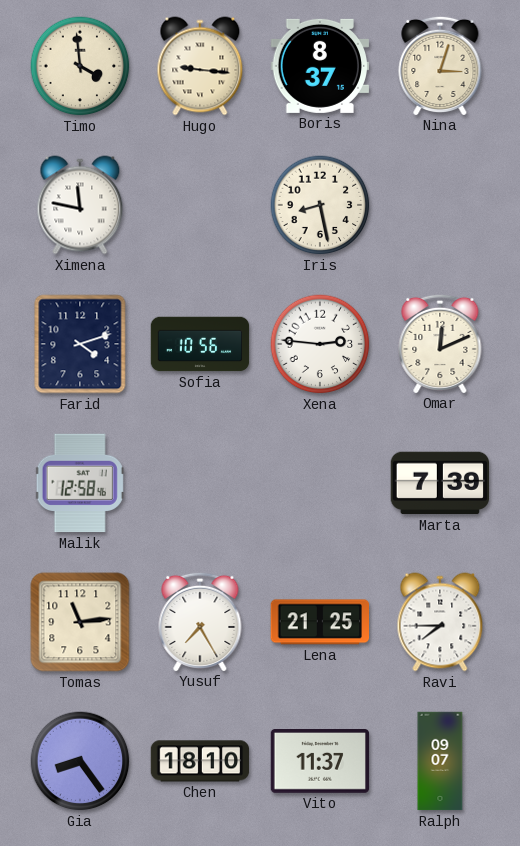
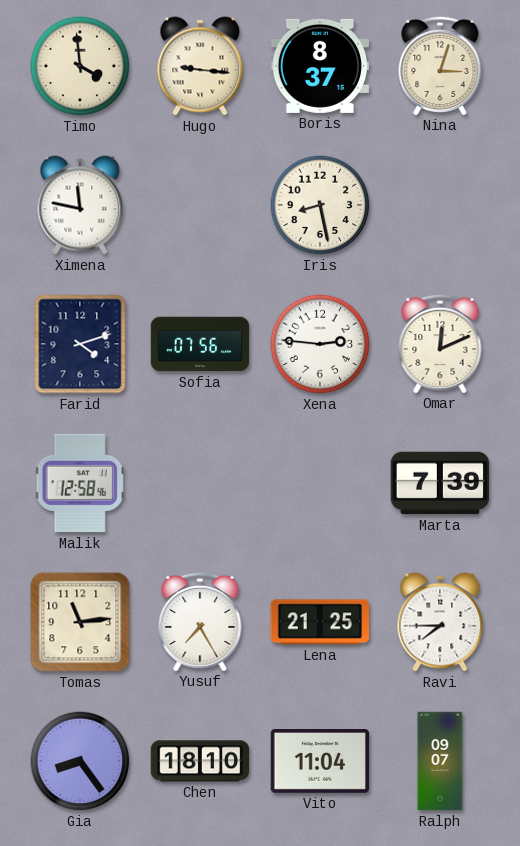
Sofia: 10:56 -> 07:56
Vito: 11:37 -> 11:04
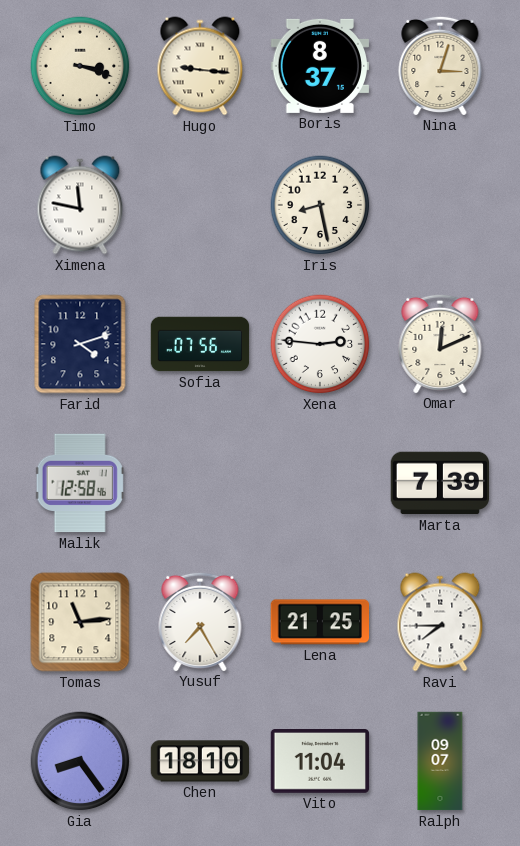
Timo: 3:59 -> 3:18
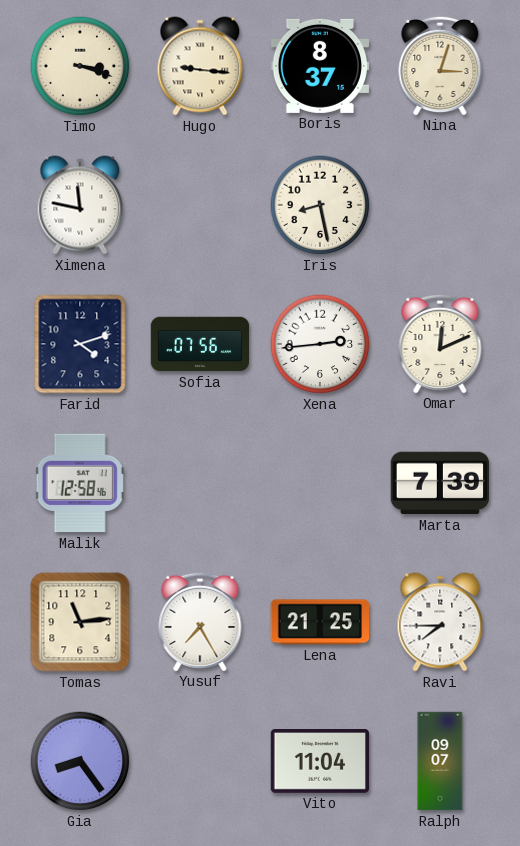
Xena: 2:46 -> 2:44
Chen: 18:10 -> none
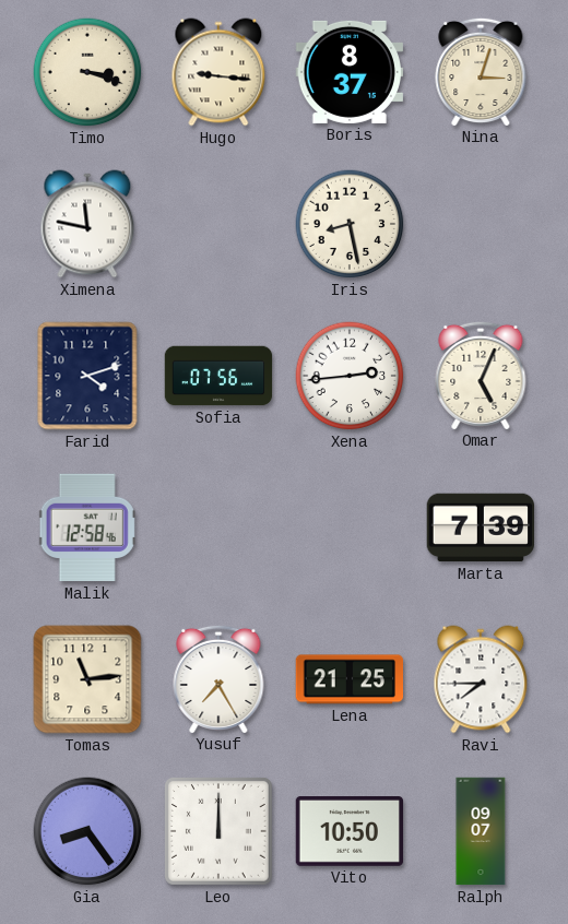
Omar: 12:11 -> 5:04
Leo: none -> 12:00
Vito: 11:04 -> 10:50
